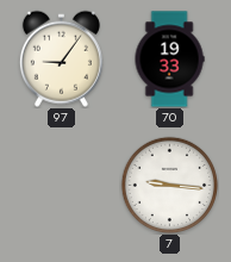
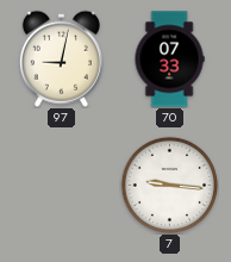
97: 9:06 -> 9:02
70: 19:33 -> 07:33
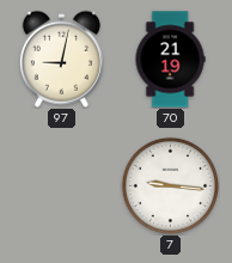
70: 07:33 -> 21:19
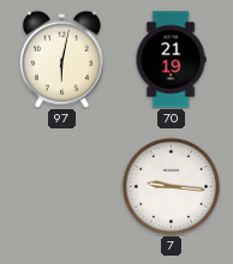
97: 9:02 -> 6:02
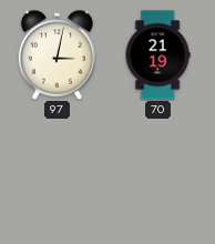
97: 6:02 -> 3:02
7: 9:16 -> none
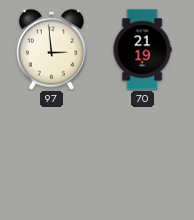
97: 3:02 -> 2:59
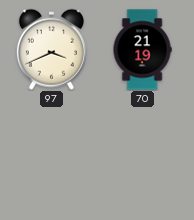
97: 2:59 -> 3:41
